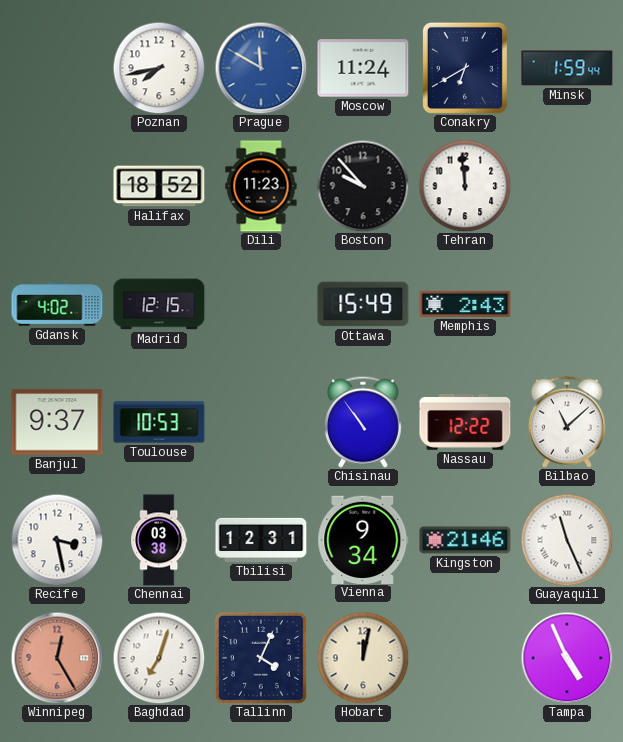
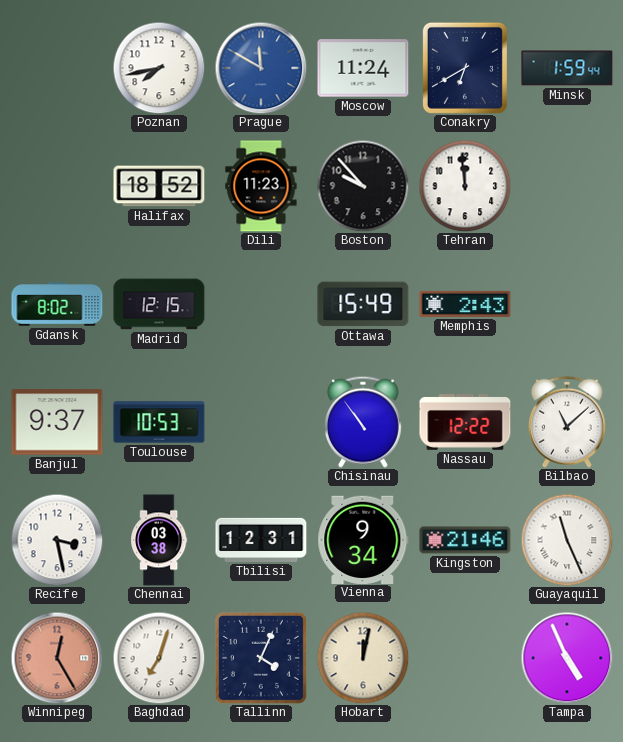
Gdansk: 4:02 -> 8:02
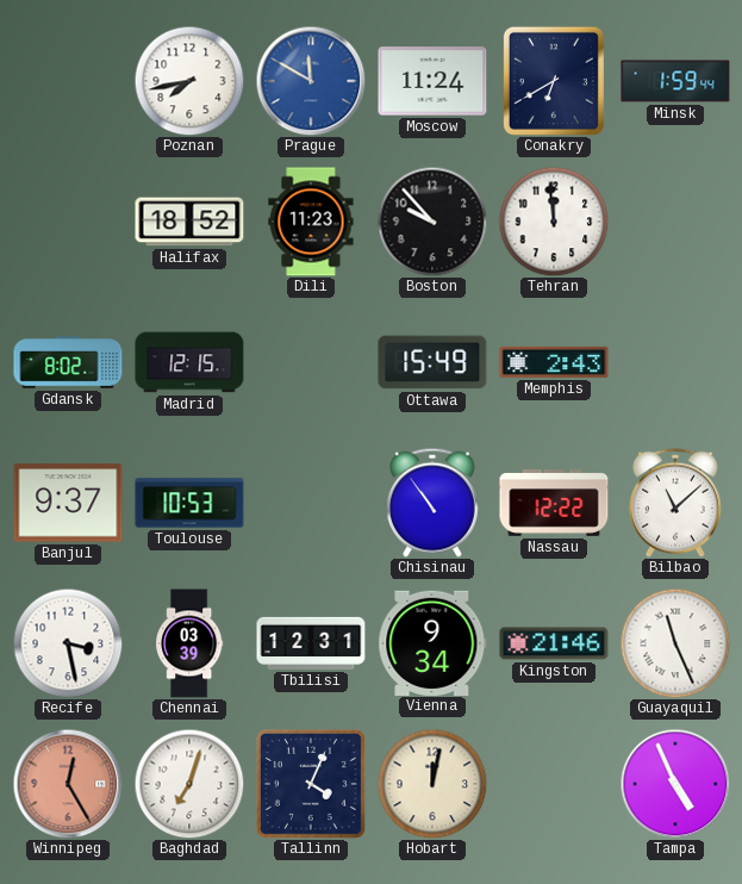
Chennai: 03:38 -> 03:39
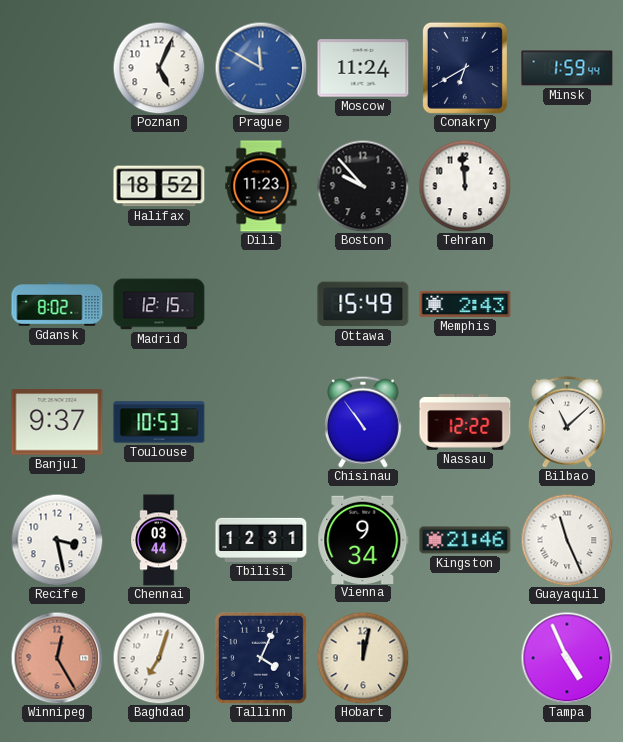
Poznan: 7:43 -> 5:04
Chennai: 03:39 -> 03:44
